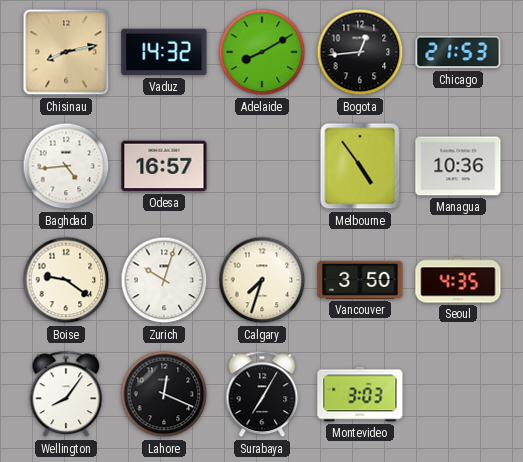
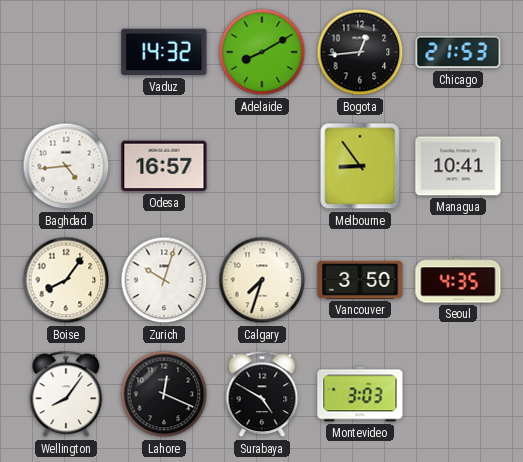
Chisinau: 8:13 -> none
Melbourne: 4:54 -> 8:54
Managua: 10:36 -> 10:41
Boise: 9:21 -> 8:06
Surabaya: 7:05 -> 4:50
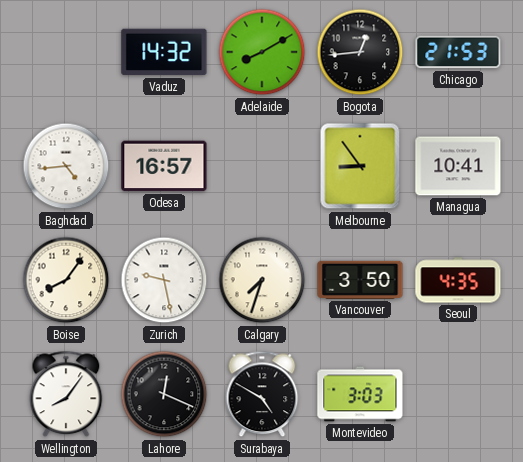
Zurich: 10:03 -> 9:28
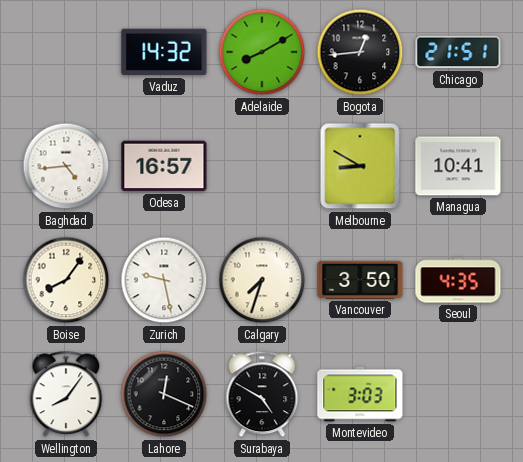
Chicago: 21:53 -> 21:51
Melbourne: 8:54 -> 8:50
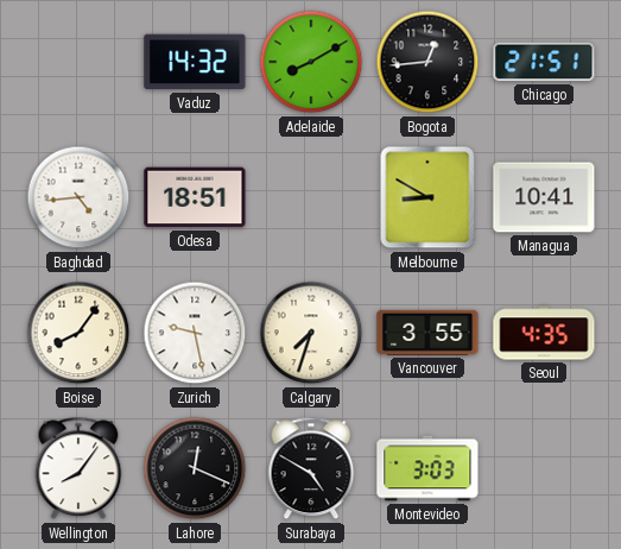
Odesa: 16:57 -> 18:51
Vancouver: 3:50 -> 3:55
